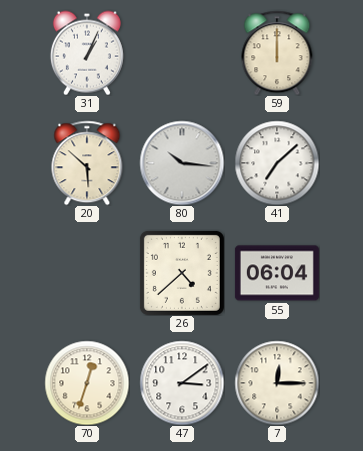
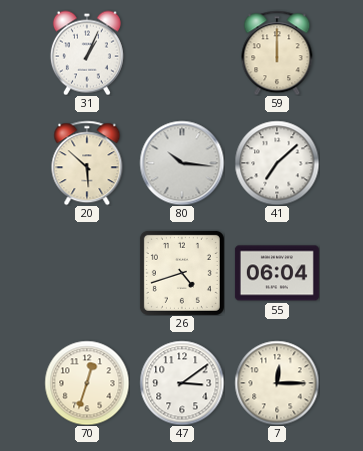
26: 4:38 -> 4:42
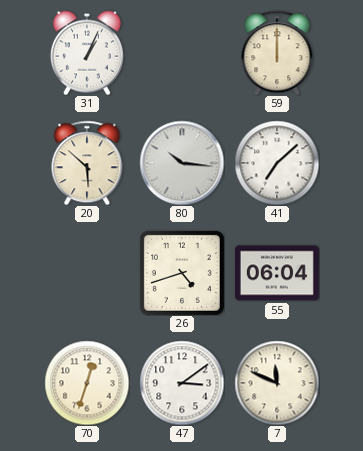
7: 12:15 -> 11:49
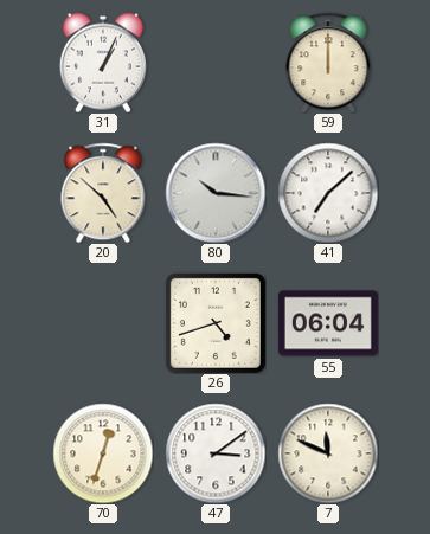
20: 5:52 -> 4:52
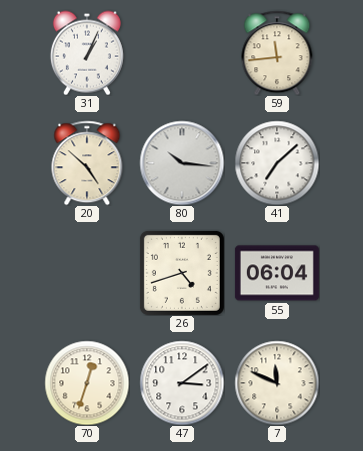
59: 12:00 -> 11:44
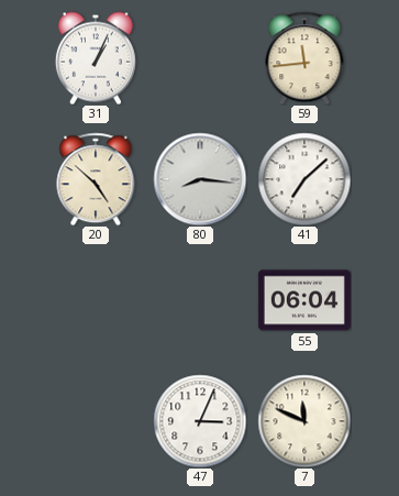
80: 10:16 -> 8:16
26: 4:42 -> none
70: 12:33 -> none
47: 3:09 -> 3:04
